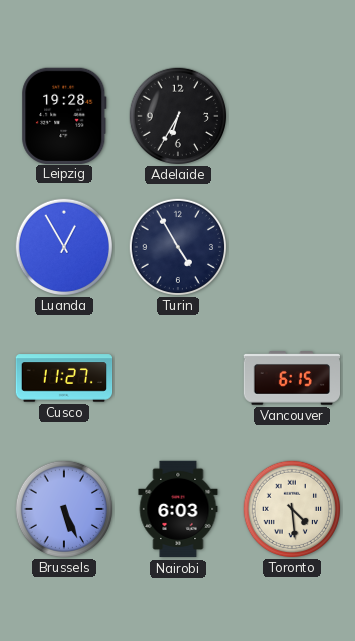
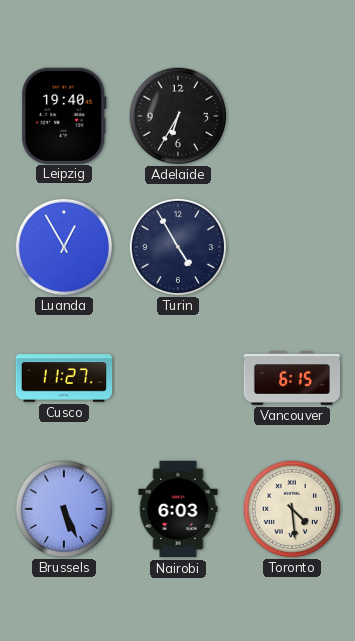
Leipzig: 19:28 -> 19:40
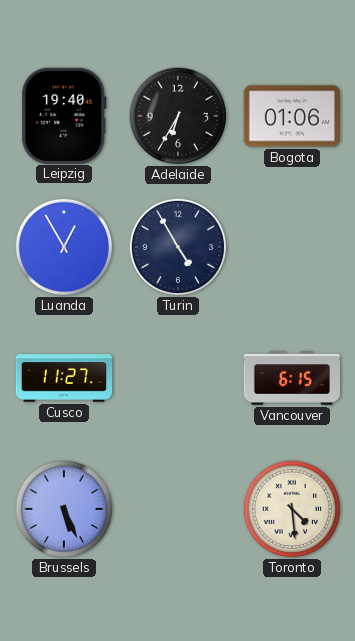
Bogota: none -> 01:06
Nairobi: 6:03 -> none
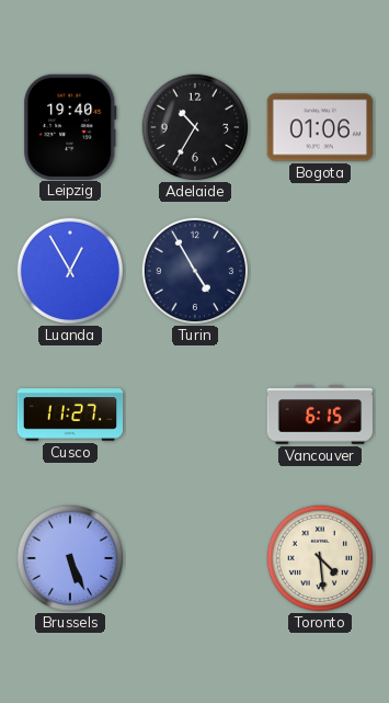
Adelaide: 6:35 -> 10:35
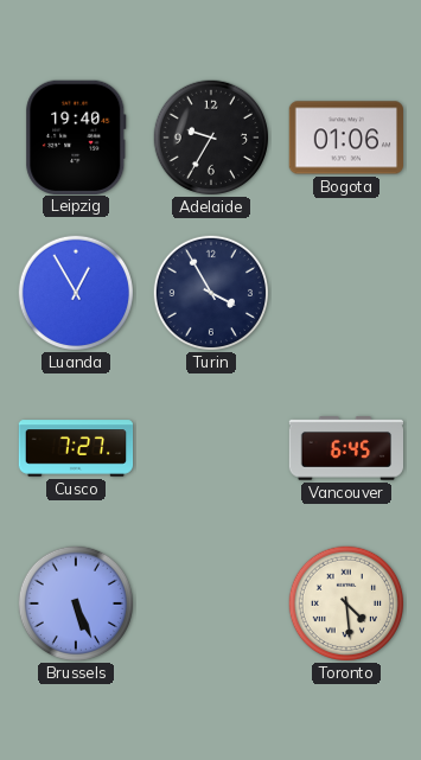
Adelaide: 10:35 -> 9:35
Turin: 4:55 -> 3:55
Cusco: 11:27 -> 7:27
Vancouver: 6:15 -> 6:45
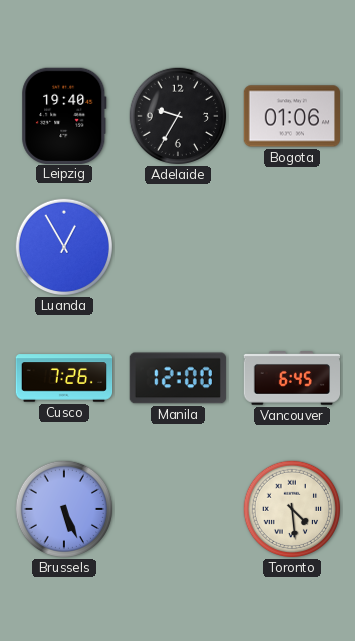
Turin: 3:55 -> none
Cusco: 7:27 -> 7:26
Manila: none -> 12:00
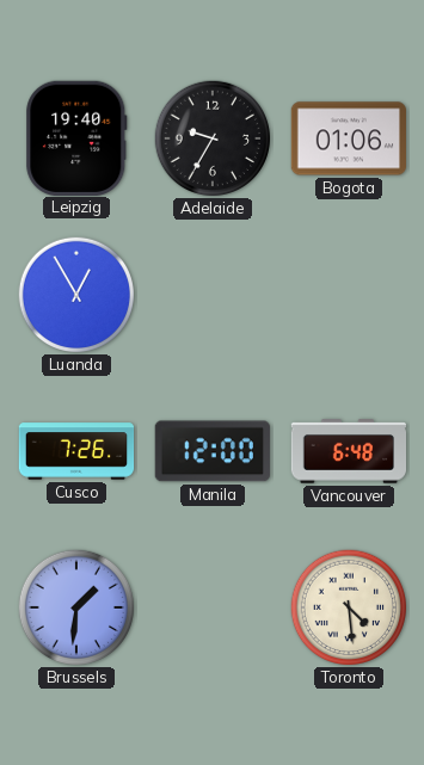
Vancouver: 6:45 -> 6:48
Brussels: 5:26 -> 1:31
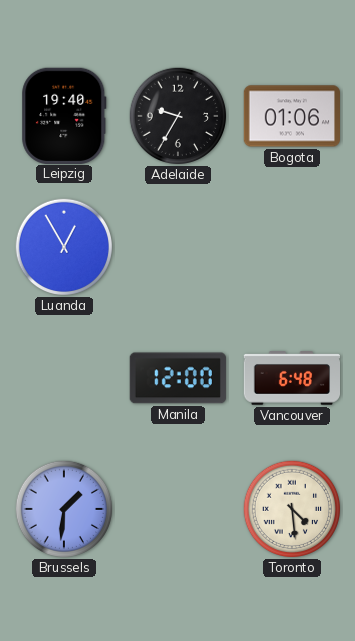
Cusco: 7:26 -> none
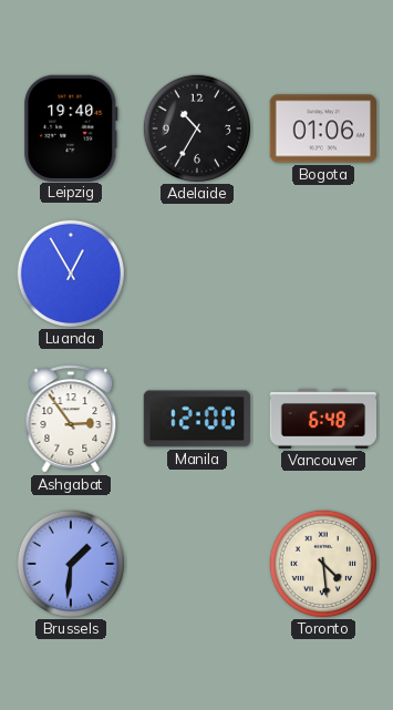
Adelaide: 9:35 -> 10:35
Ashgabat: none -> 2:54
